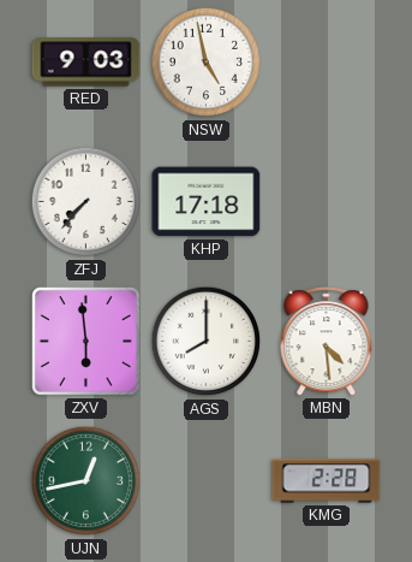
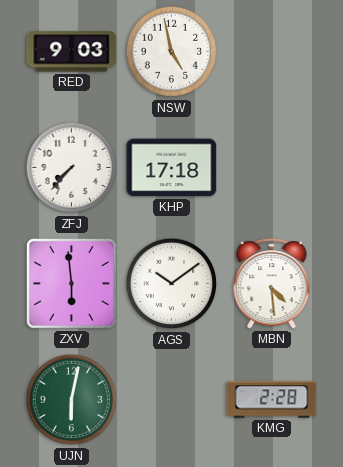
AGS: 8:00 -> 10:09
UJN: 12:43 -> 6:02
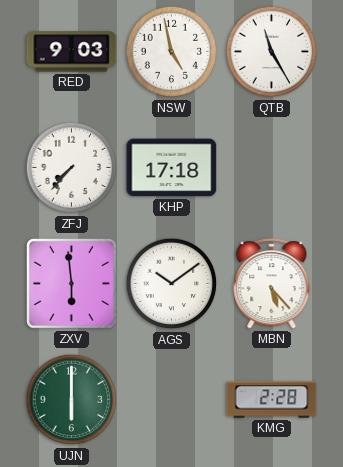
QTB: none -> 11:25
MBN: 4:29 -> 5:23
UJN: 6:02 -> 6:00
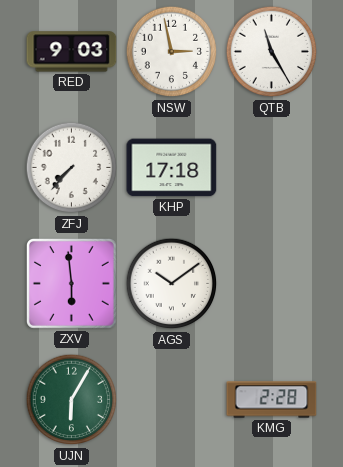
NSW: 4:58 -> 2:58
MBN: 5:23 -> none
UJN: 6:00 -> 6:05
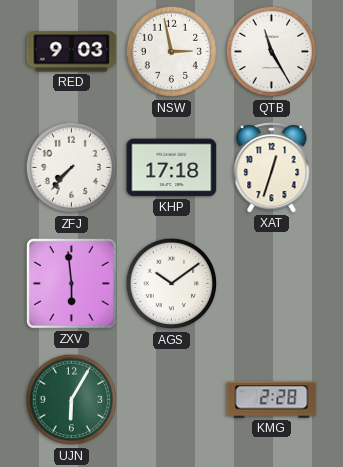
XAT: none -> 12:33
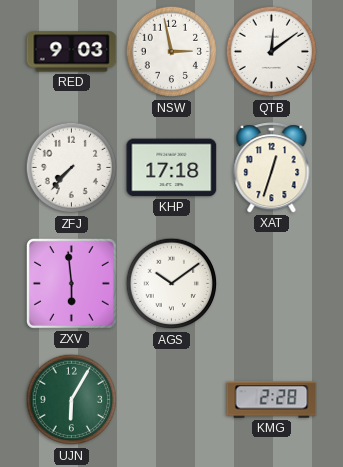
QTB: 11:25 -> 12:09
